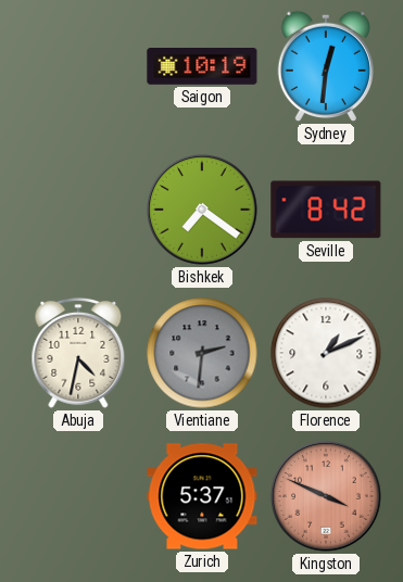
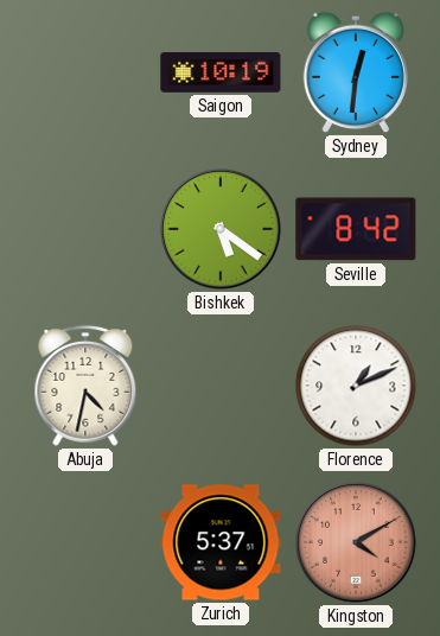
Bishkek: 7:21 -> 5:21
Vientiane: 2:31 -> none
Kingston: 3:49 -> 4:10
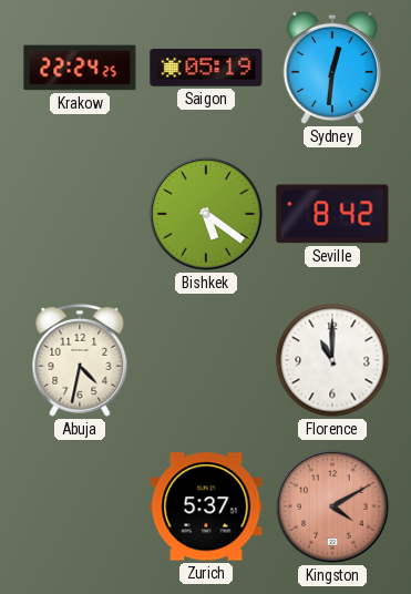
Krakow: none -> 22:24
Saigon: 10:19 -> 05:19
Florence: 1:11 -> 11:00
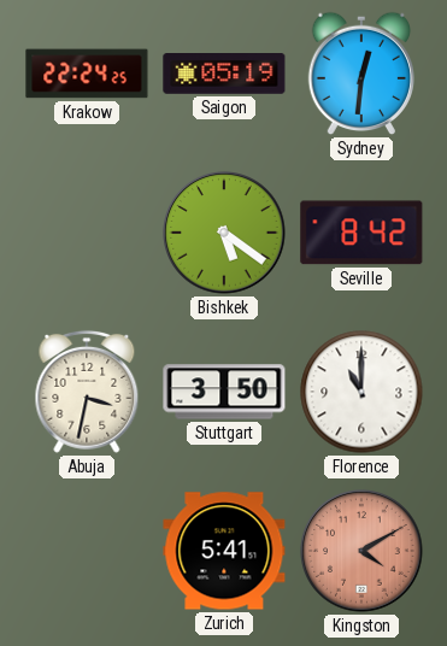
Abuja: 4:32 -> 3:32
Stuttgart: none -> 3:50
Zurich: 5:37 -> 5:41
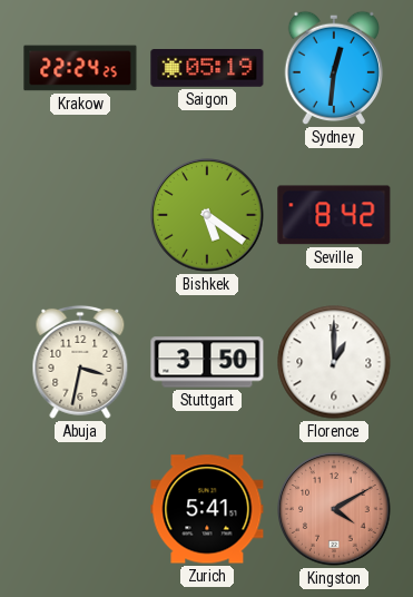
Florence: 11:00 -> 1:00
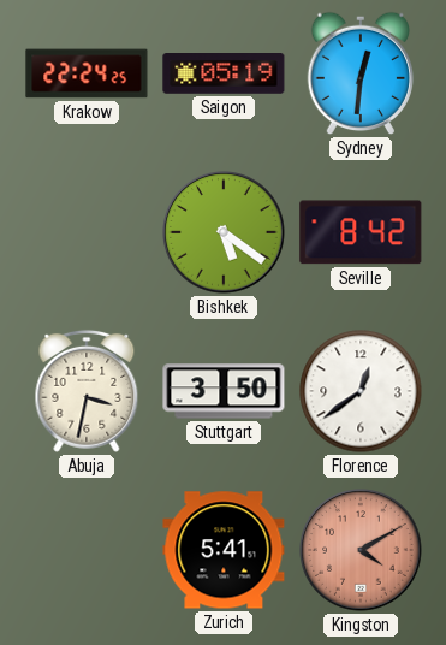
Florence: 1:00 -> 12:39
